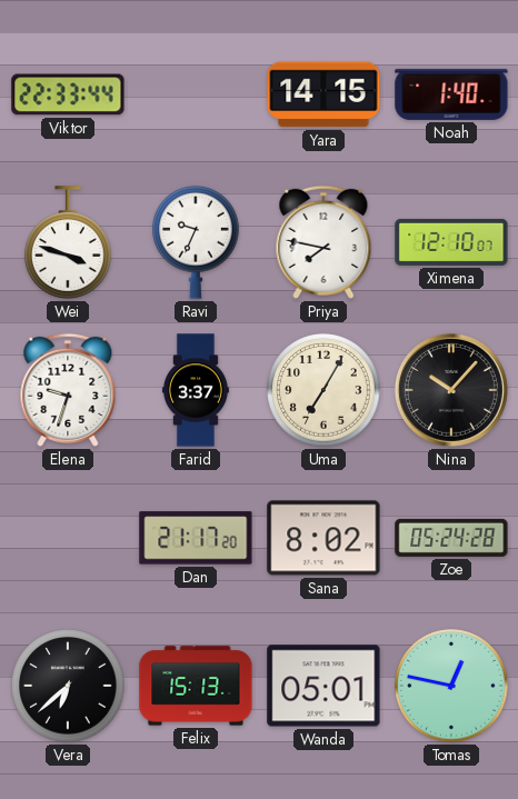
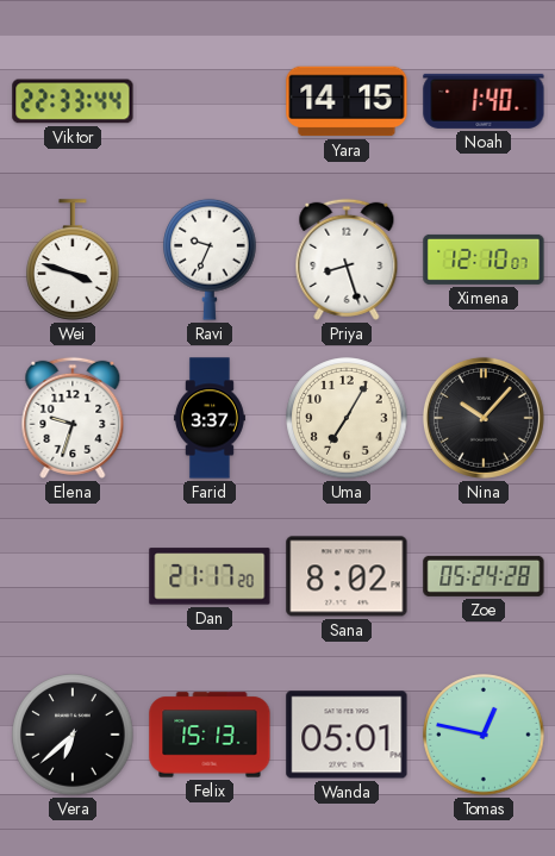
Priya: 7:47 -> 8:27
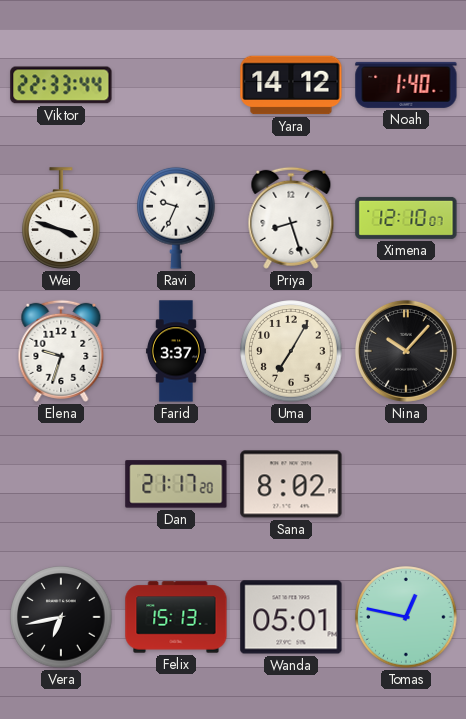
Yara: 14:15 -> 14:12
Zoe: 05:24 -> none
Vera: 6:38 -> 6:43
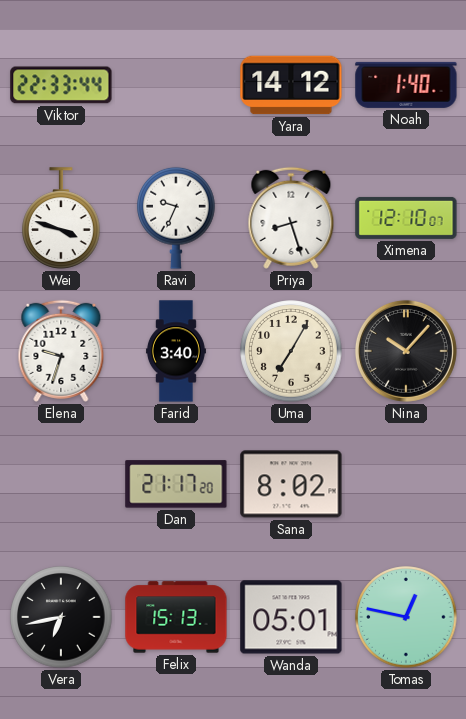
Farid: 3:37 -> 3:40
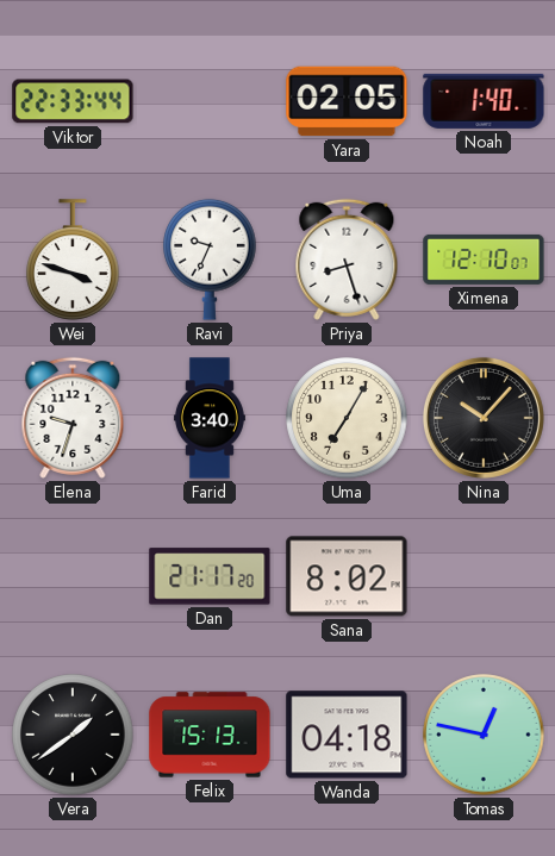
Yara: 14:12 -> 02:05
Vera: 6:43 -> 1:39
Wanda: 05:01 -> 04:18
